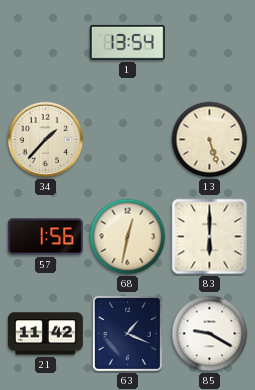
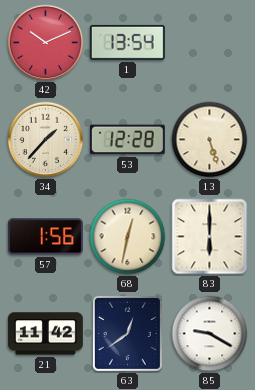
42: none -> 10:11
53: none -> 12:28
63: 1:19 -> 12:39
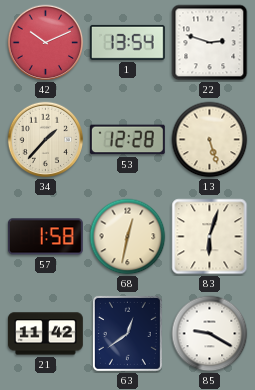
22: none -> 2:48
57: 1:56 -> 1:58
83: 6:00 -> 6:03
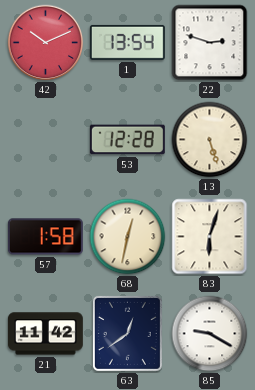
34: 1:37 -> none
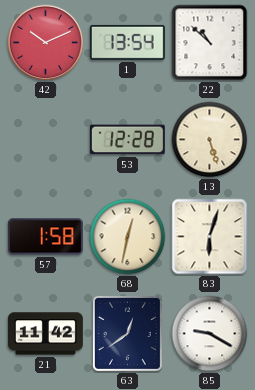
22: 2:48 -> 10:52
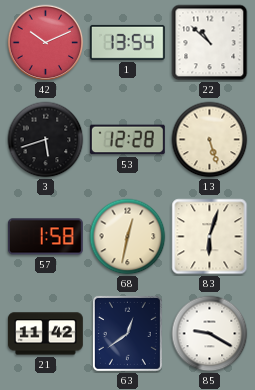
3: none -> 5:42
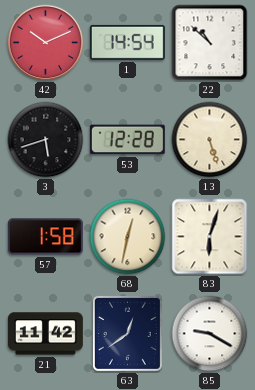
1: 13:54 -> 14:54
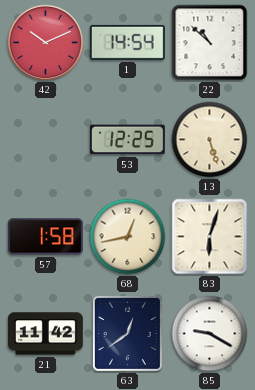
3: 5:42 -> none
53: 12:28 -> 12:25
68: 12:32 -> 12:43
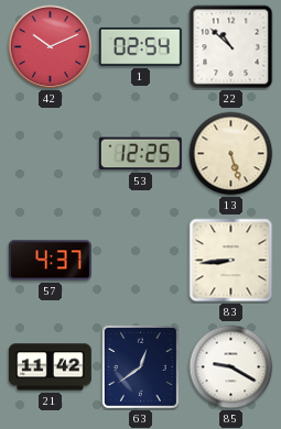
1: 14:54 -> 02:54
57: 1:58 -> 4:37
68: 12:43 -> none
83: 6:03 -> 8:44
